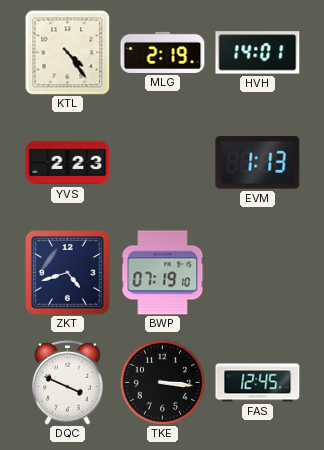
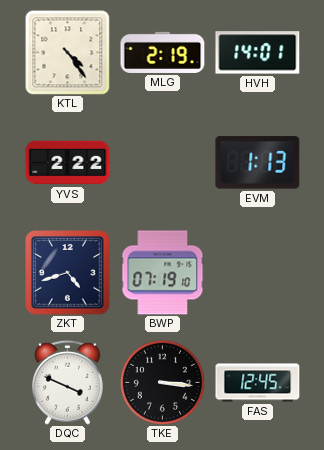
YVS: 2:23 -> 2:22
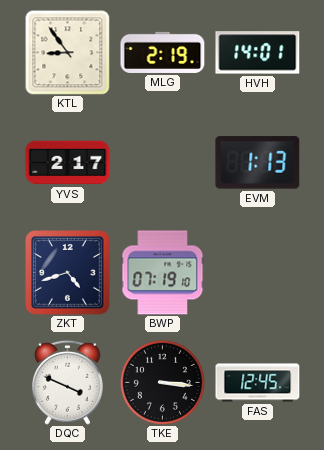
KTL: 4:24 -> 8:54
YVS: 2:22 -> 2:17
